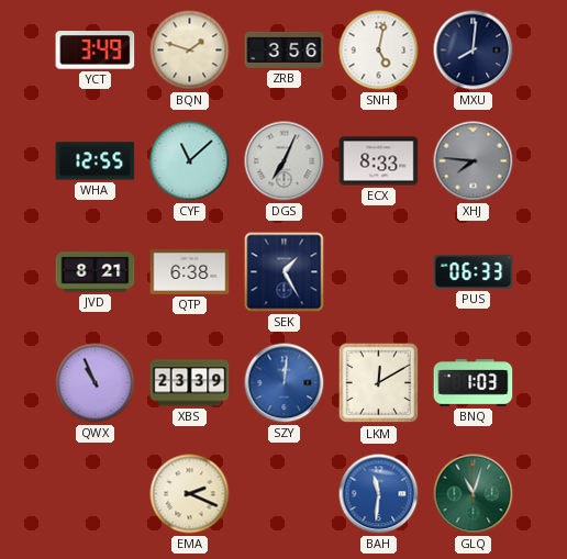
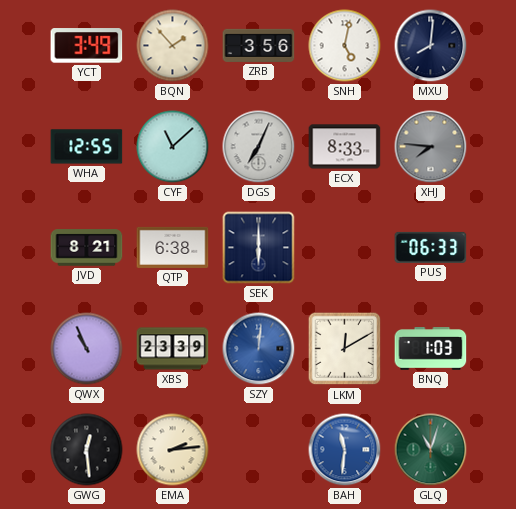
BQN: 1:48 -> 1:53
SEK: 1:25 -> 6:00
GWG: none -> 12:29
EMA: 2:19 -> 2:14
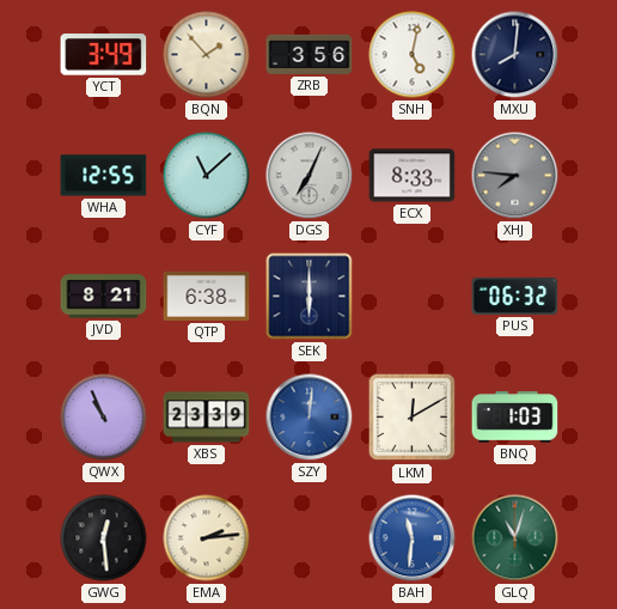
PUS: 06:33 -> 06:32
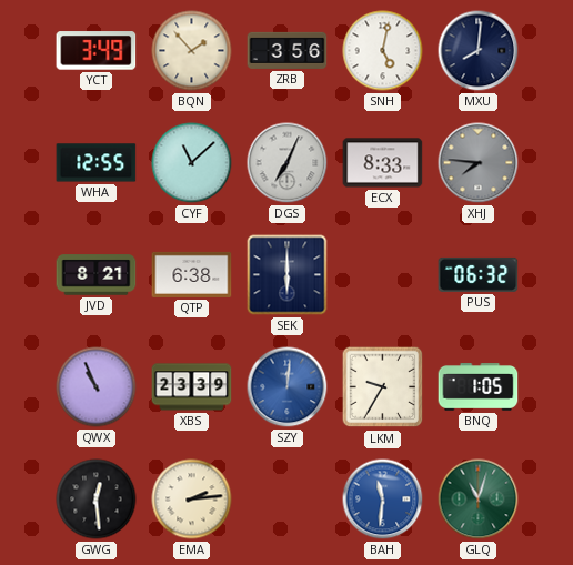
LKM: 12:10 -> 9:35
BNQ: 1:03 -> 1:05
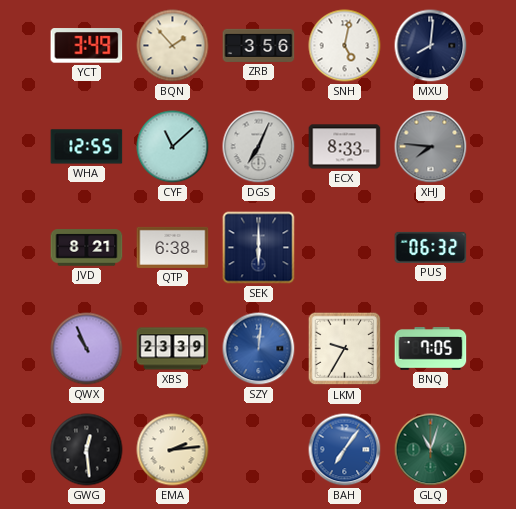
BNQ: 1:05 -> 7:05
BAH: 11:31 -> 7:06
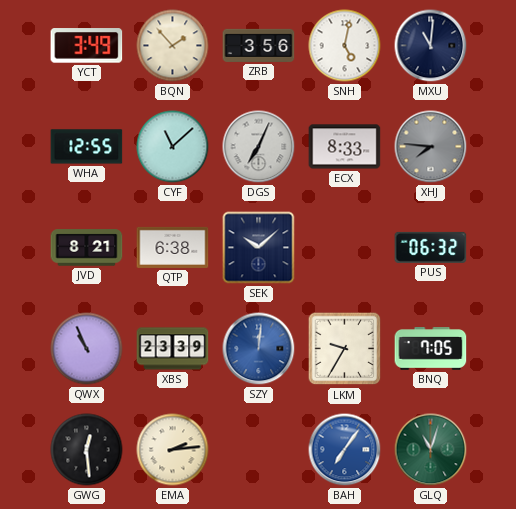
MXU: 8:01 -> 11:01
SEK: 6:00 -> 10:08
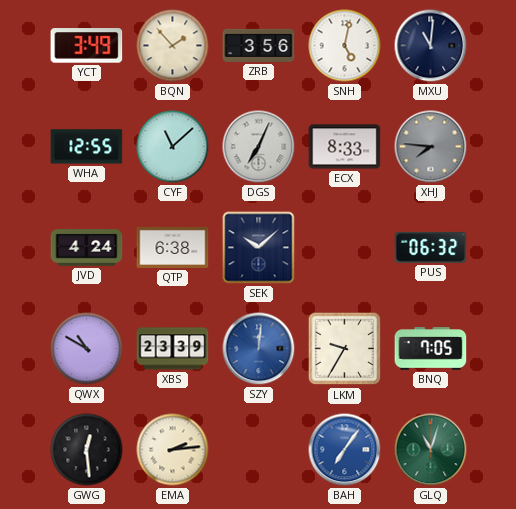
JVD: 8:21 -> 4:24
QWX: 10:56 -> 10:50
